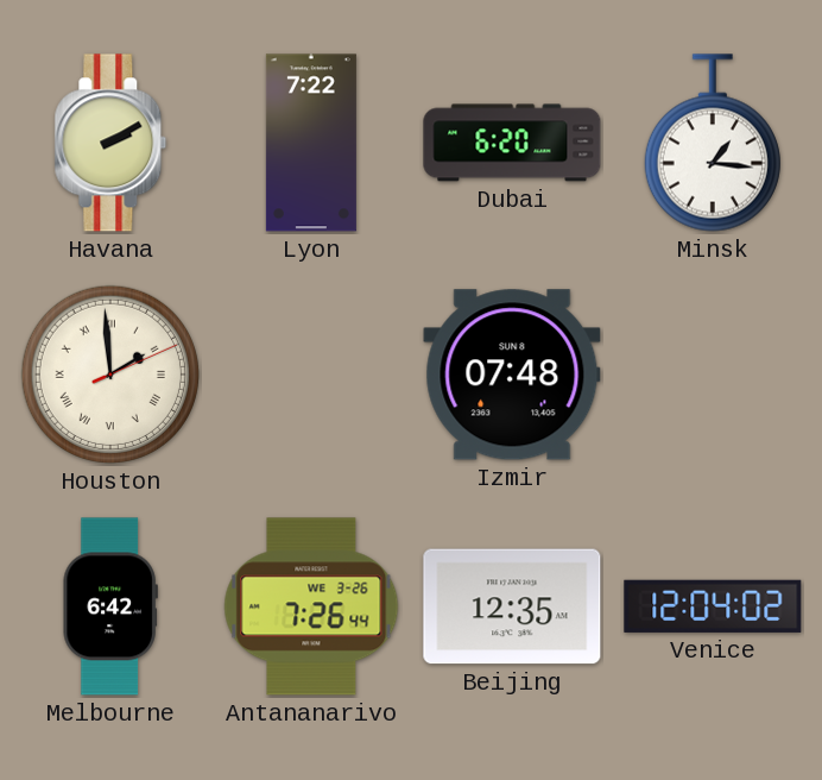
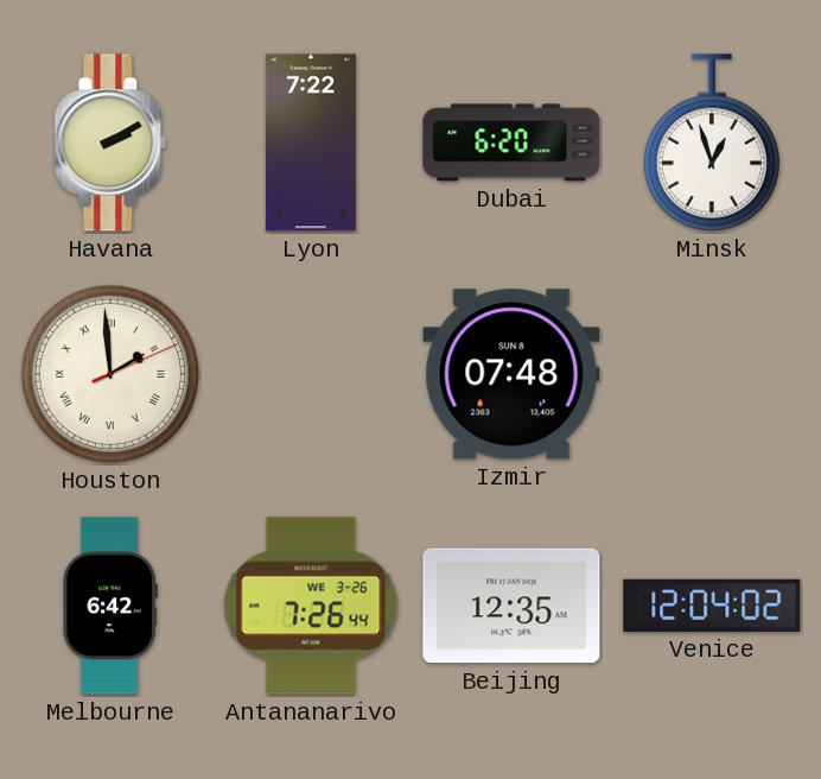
Minsk: 1:16 -> 12:57
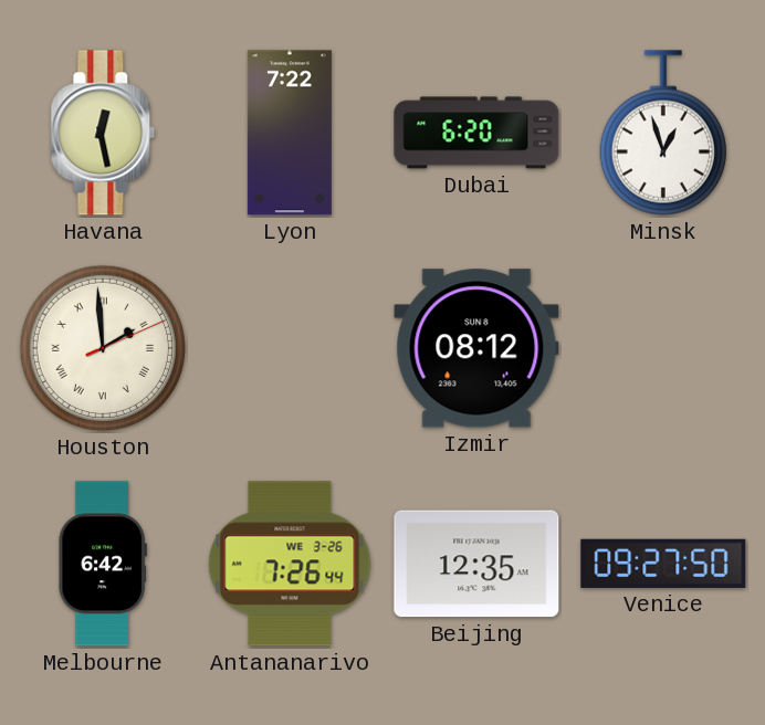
Havana: 2:10 -> 12:28
Izmir: 07:48 -> 08:12
Venice: 12:04 -> 09:27
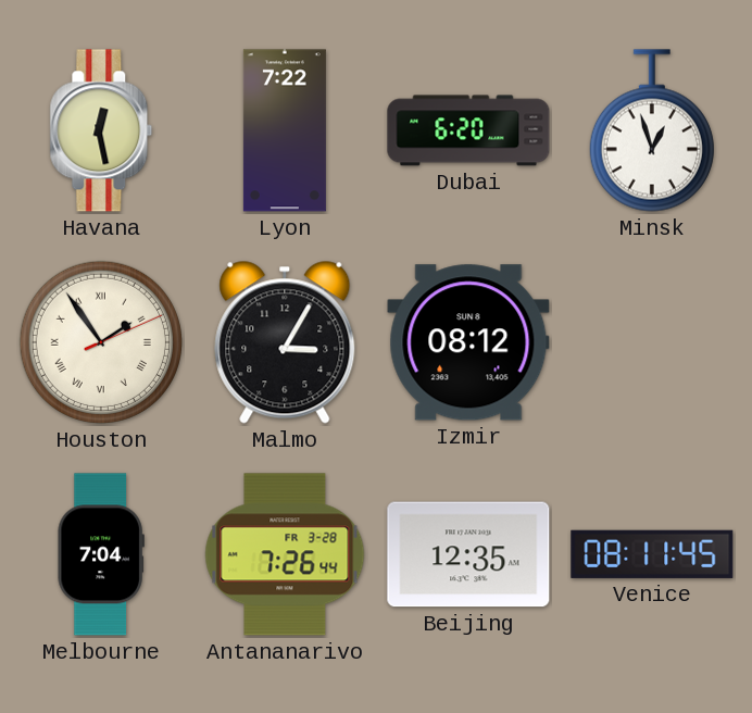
Houston: 1:59 -> 1:54
Malmo: none -> 3:05
Melbourne: 6:42 -> 7:04
Antananarivo date: WE 3-26 -> FR 3-28
Venice: 09:27 -> 08:11
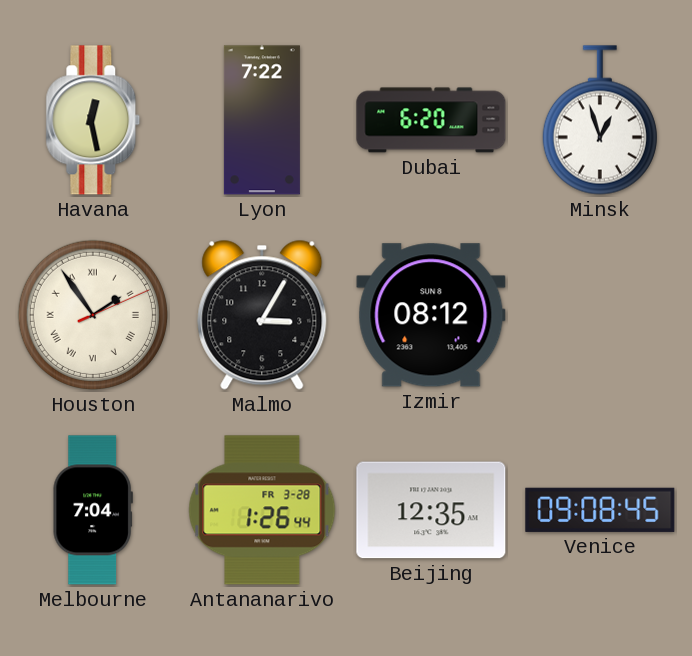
Antananarivo: 7:26 -> 1:26
Venice: 08:11 -> 09:08
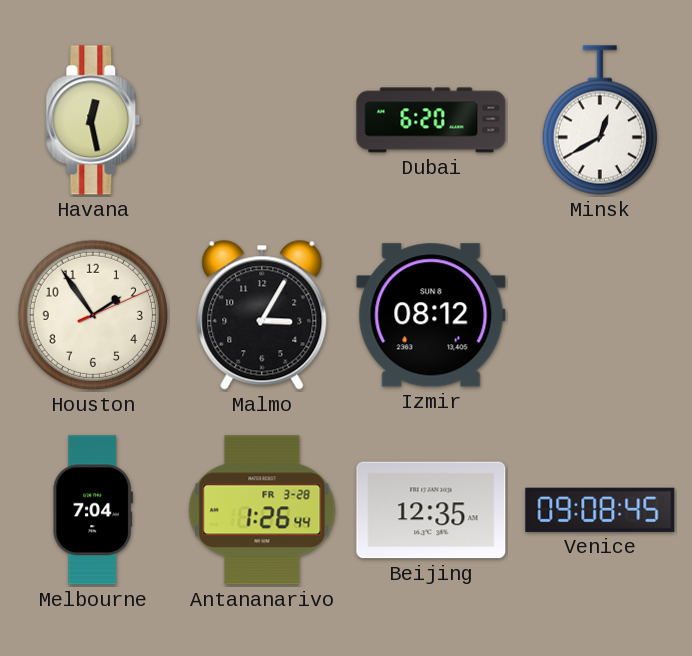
Lyon: 7:22 -> none
Minsk: 12:57 -> 12:40
Houston numerals: Roman -> Arabic
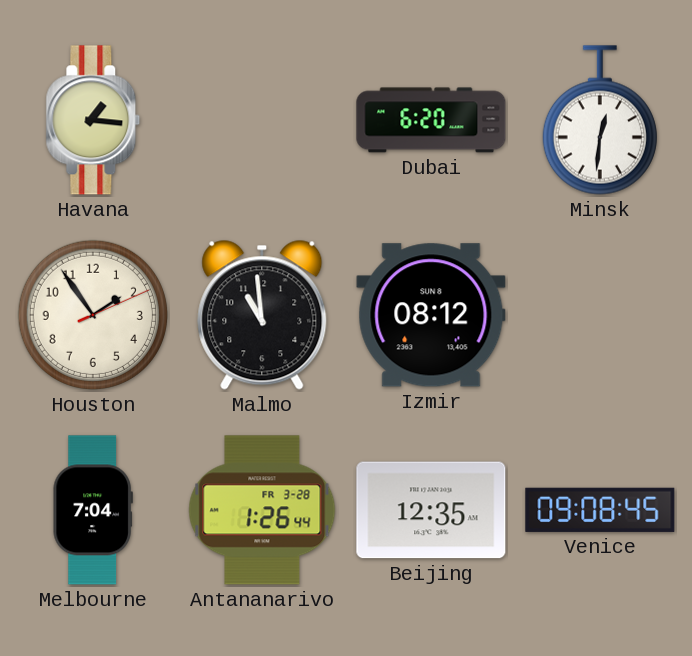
Havana: 12:28 -> 1:16
Minsk: 12:40 -> 12:31
Malmo: 3:05 -> 10:59
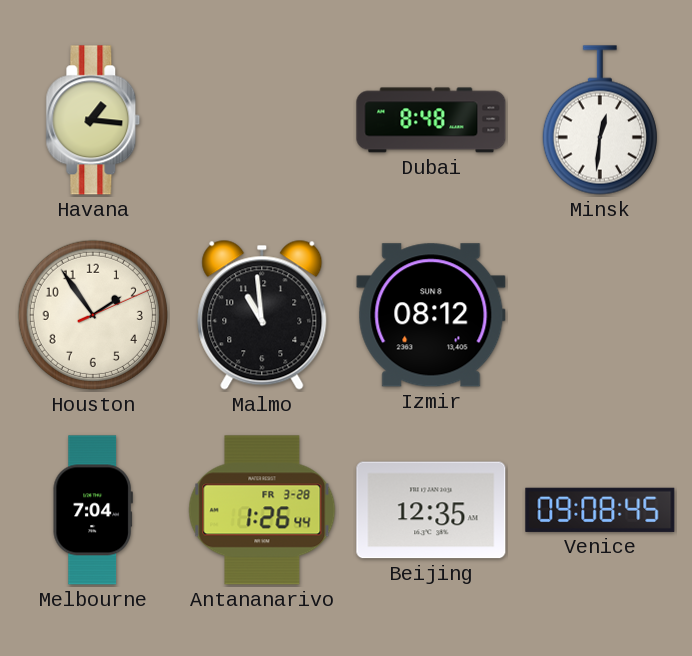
Dubai: 6:20 -> 8:48
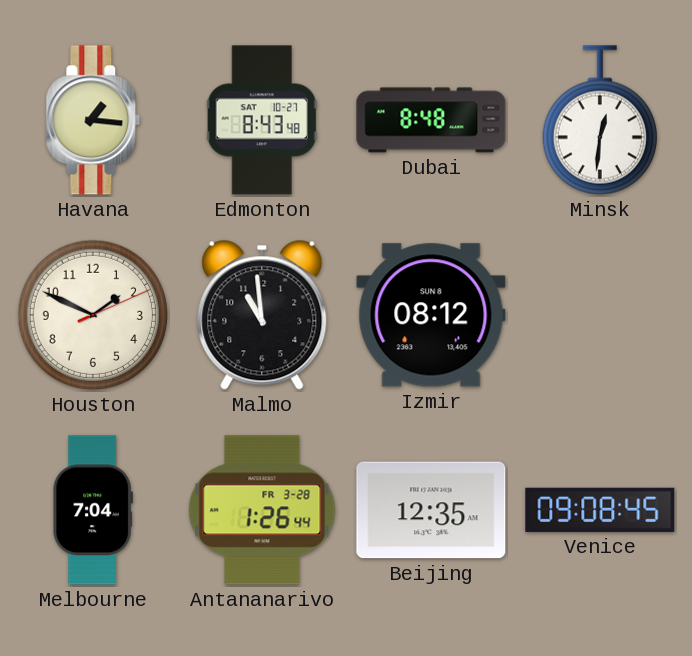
Edmonton: none -> 8:43
Houston: 1:54 -> 1:49
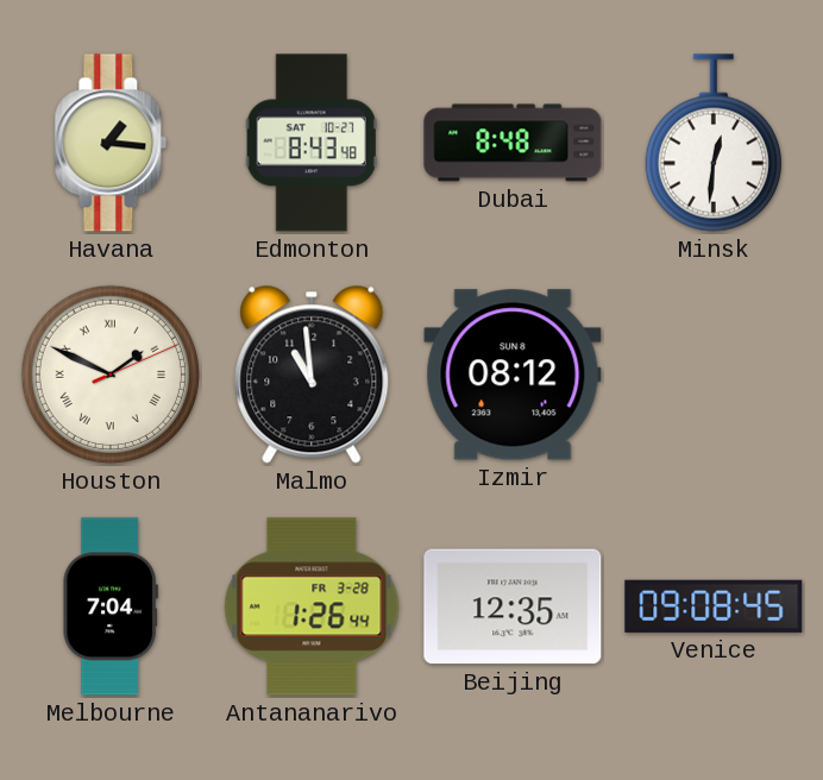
Houston numerals: Arabic -> Roman
